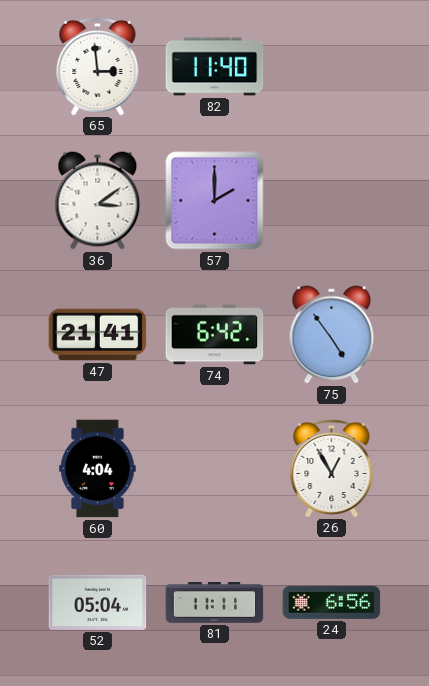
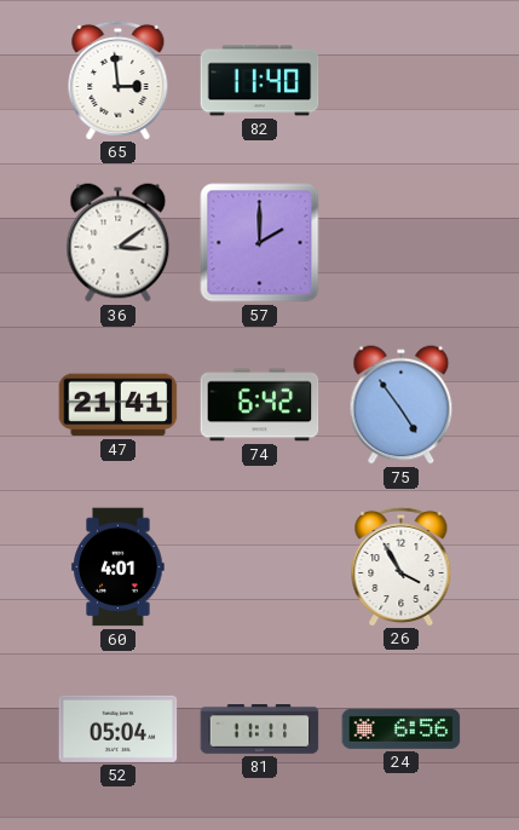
60: 4:04 -> 4:01
26: 12:55 -> 3:55
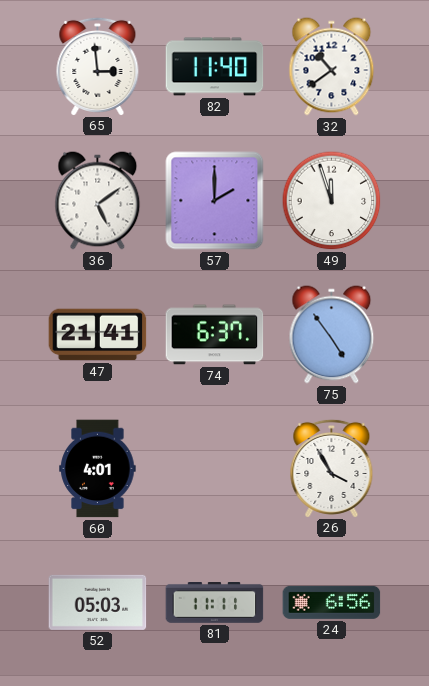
32: none -> 10:39
36: 3:09 -> 5:09
49: none -> 11:57
74: 6:42 -> 6:37
52: 05:04 -> 05:03
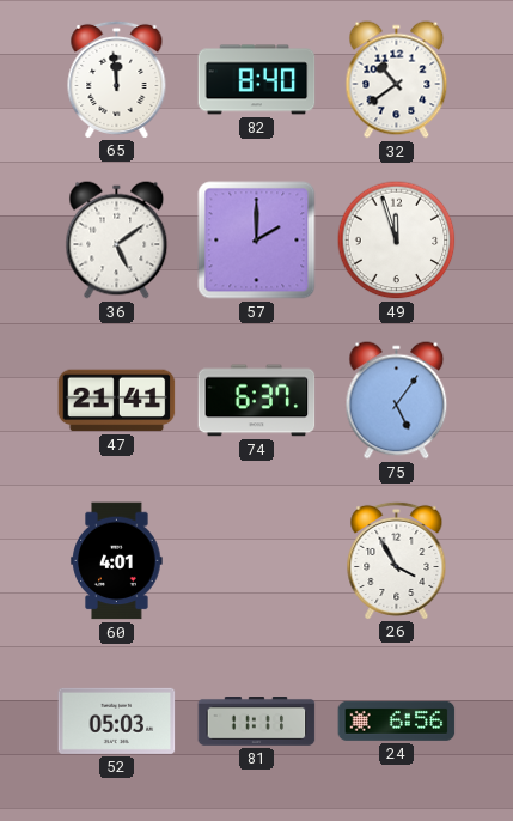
65: 2:59 -> 11:59
82: 11:40 -> 8:40
75: 4:54 -> 5:06
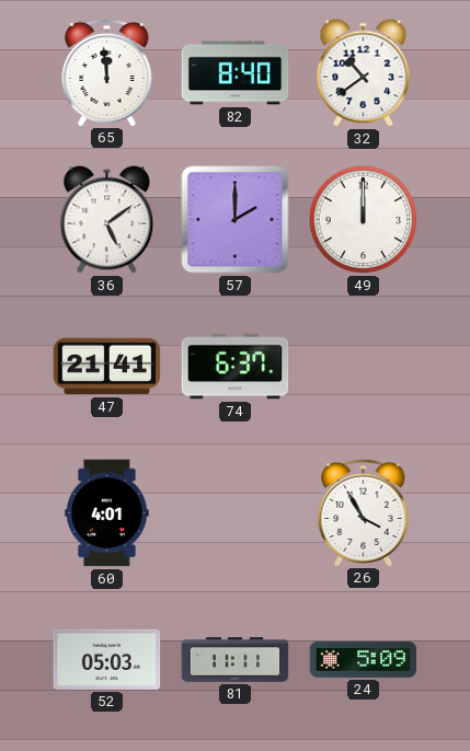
49: 11:57 -> 12:00
75: 5:06 -> none
24: 6:56 -> 5:09
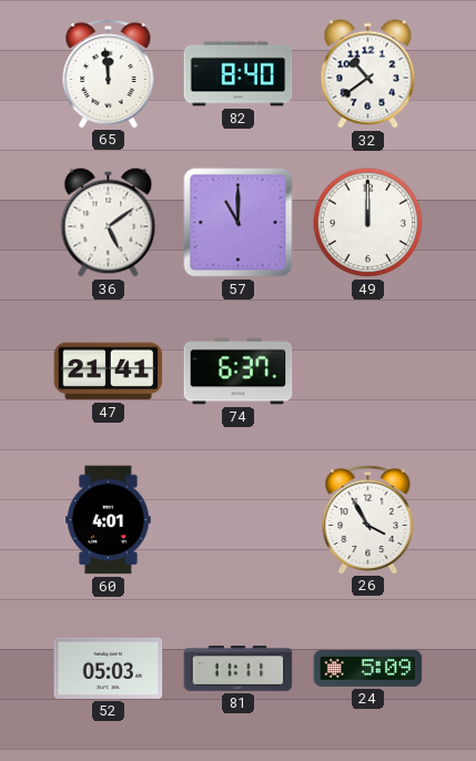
57: 2:00 -> 11:00
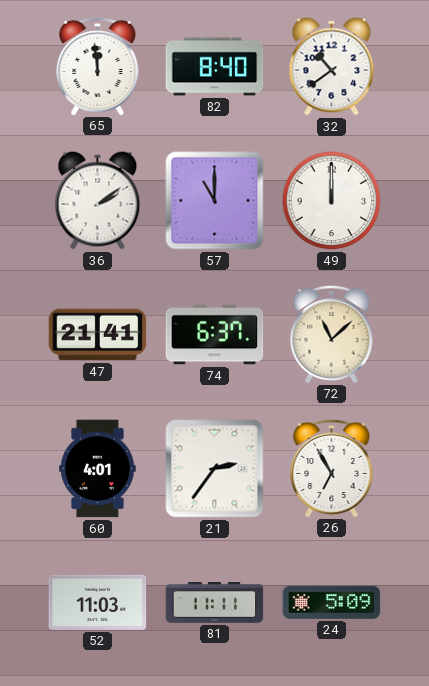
36: 5:09 -> 2:09
72: none -> 11:08
21: none -> 2:36
26: 3:55 -> 6:55
52: 05:03 -> 11:03
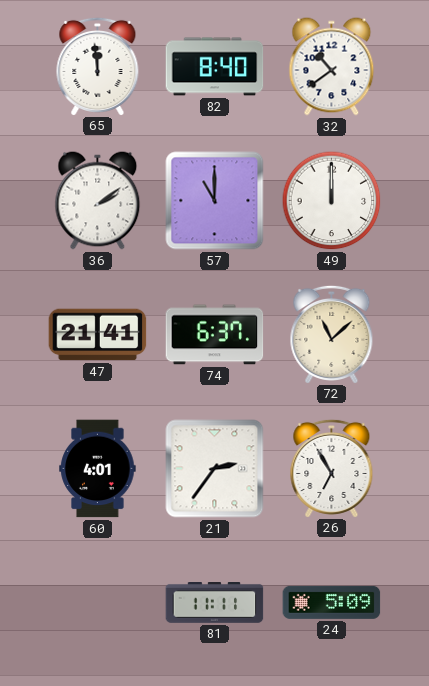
52: 11:03 -> none
